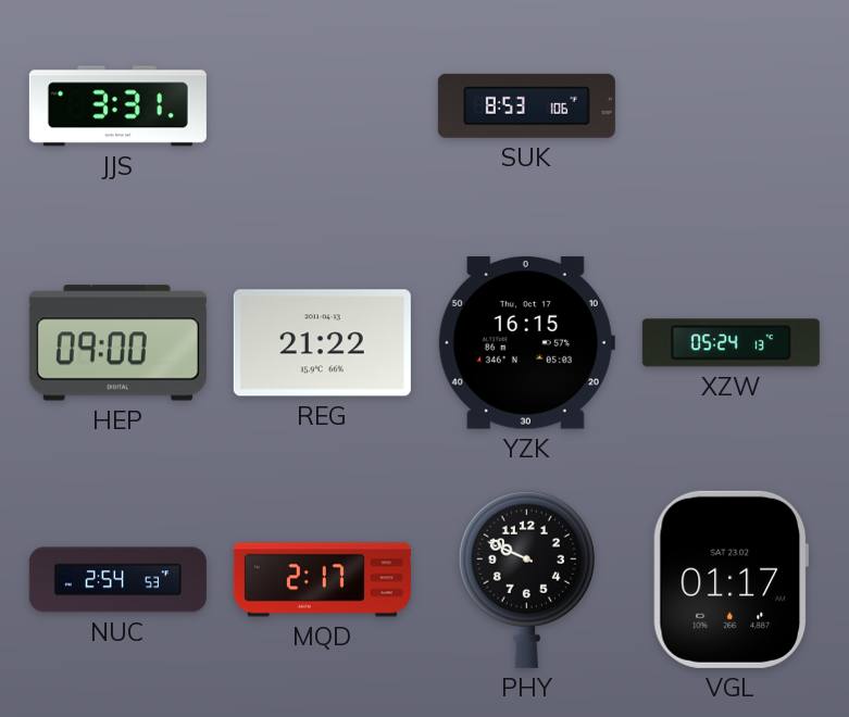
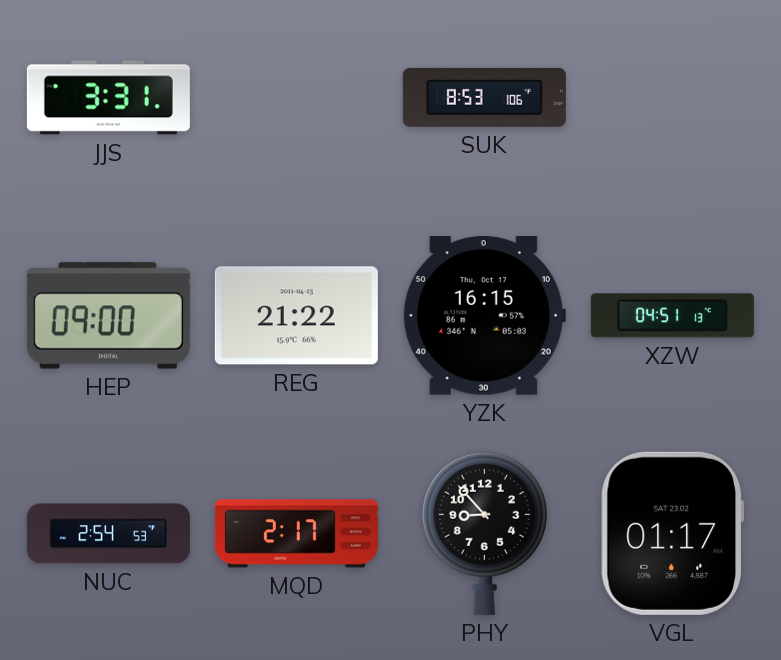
XZW: 05:24 -> 04:51
PHY: 9:49 -> 8:53
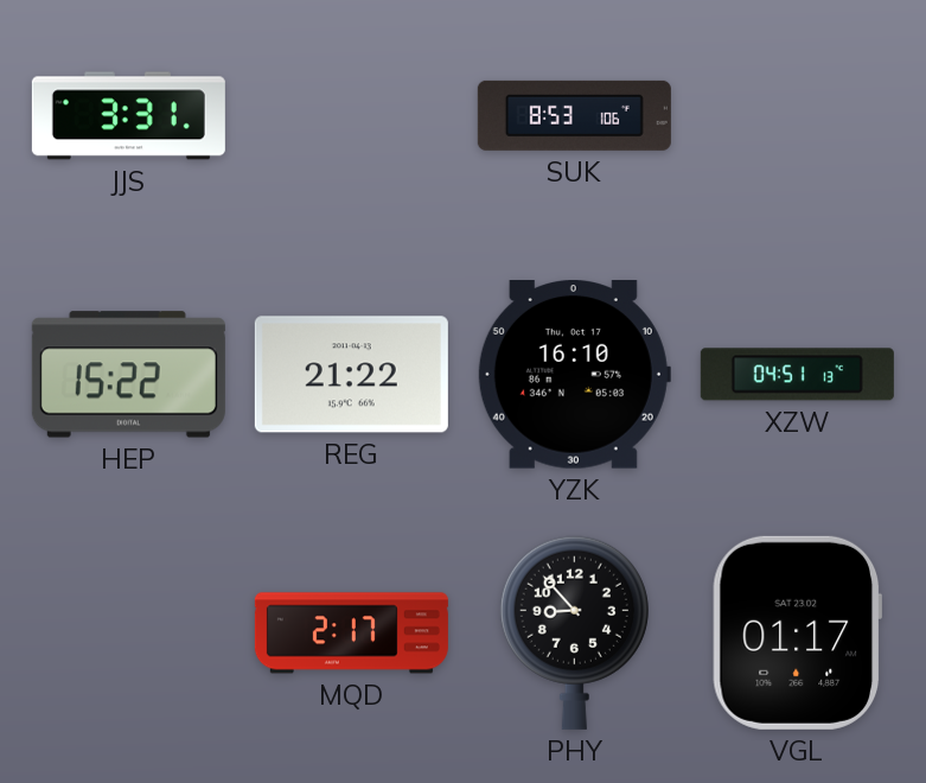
HEP: 09:00 -> 15:22
YZK: 16:15 -> 16:10
NUC: 2:54 -> none
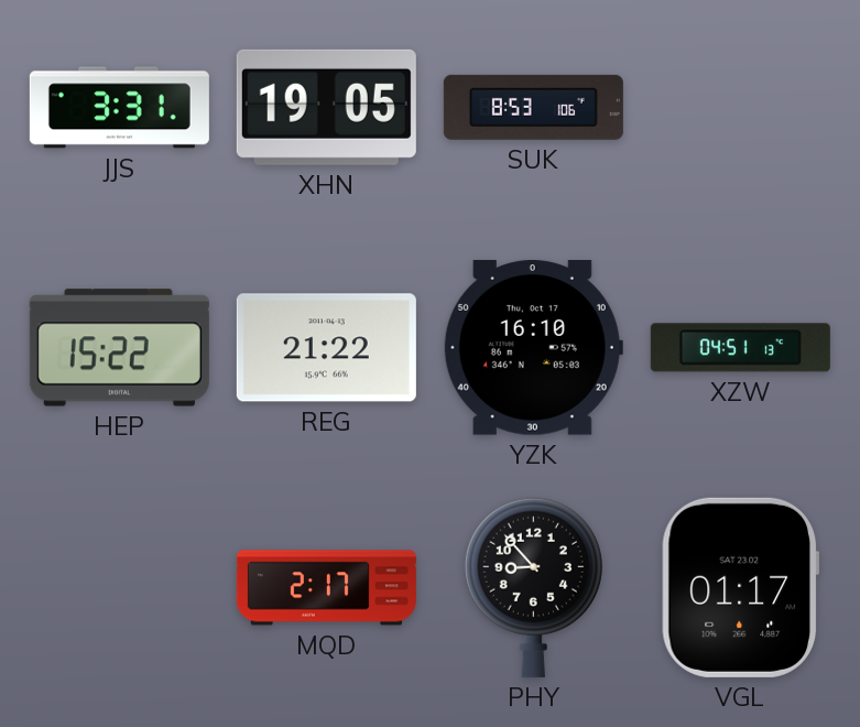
XHN: none -> 19:05
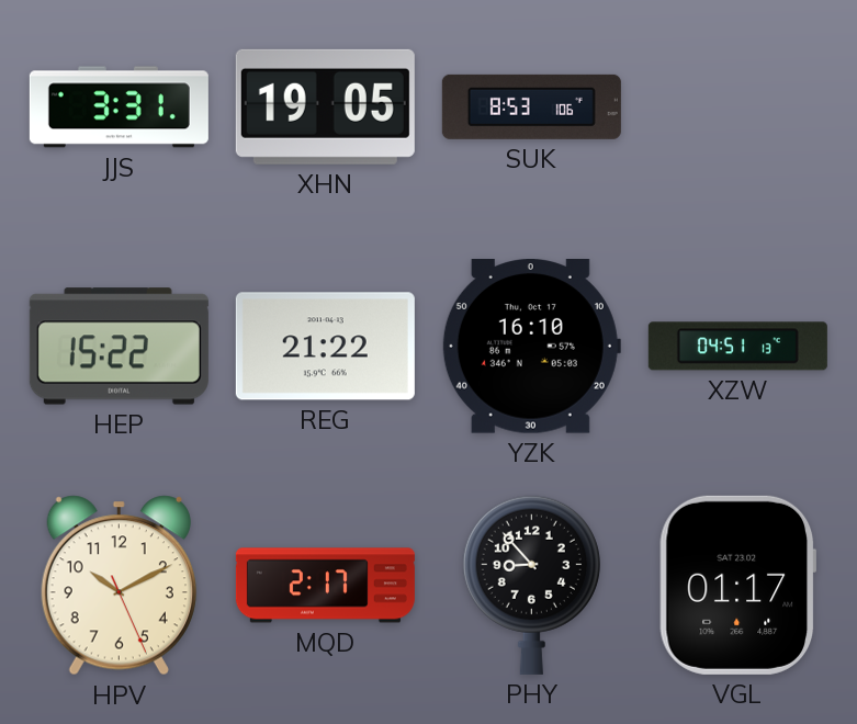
HPV: none -> 10:10
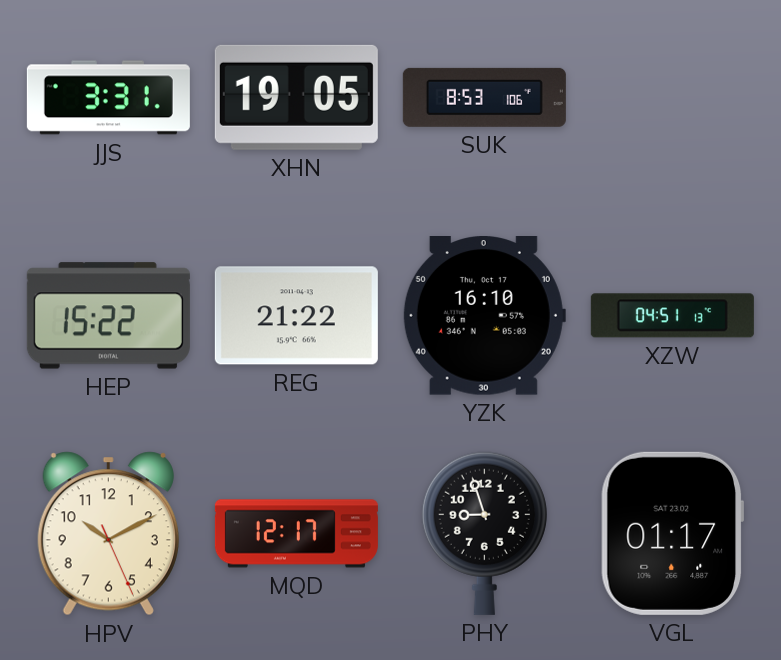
MQD: 2:17 -> 12:17
PHY: 8:53 -> 8:57
